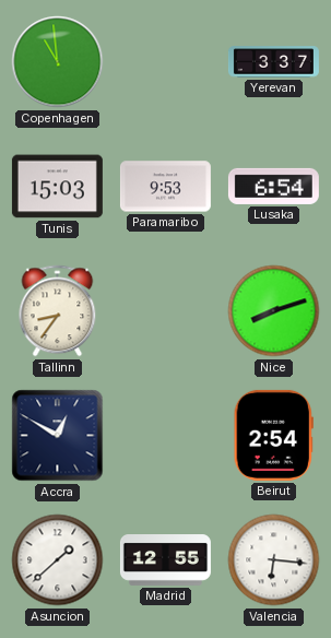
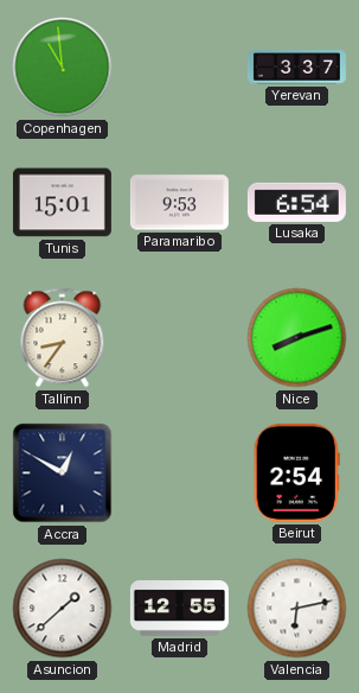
Tunis: 15:03 -> 15:01
Valencia: 6:16 -> 6:13
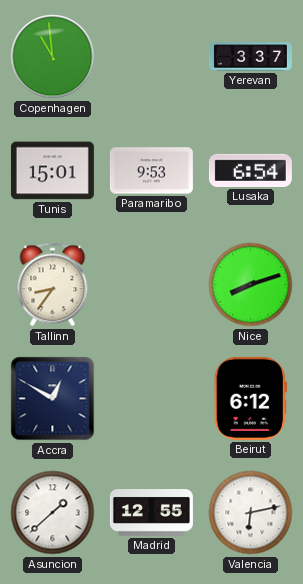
Beirut: 2:54 -> 6:12
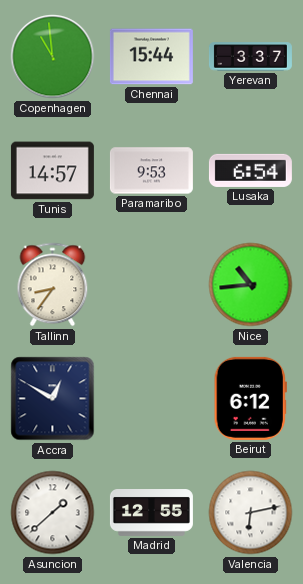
Chennai: none -> 15:44
Tunis: 15:01 -> 14:57
Nice: 8:12 -> 10:44
